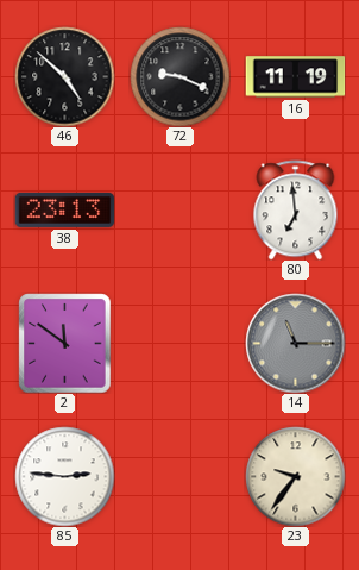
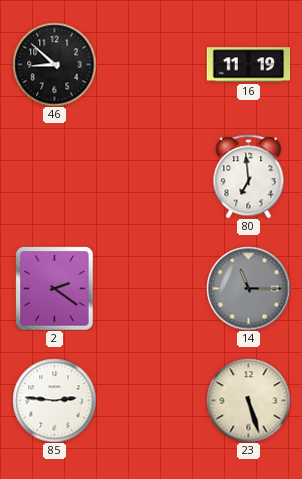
46: 4:52 -> 8:52
72: 9:19 -> none
38: 23:13 -> none
2: 11:51 -> 2:21
23: 9:36 -> 5:27
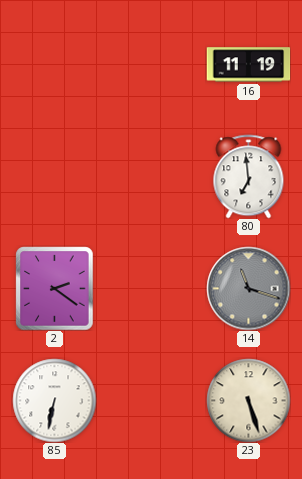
46: 8:52 -> none
14: 11:15 -> 11:18
85: 2:46 -> 6:32
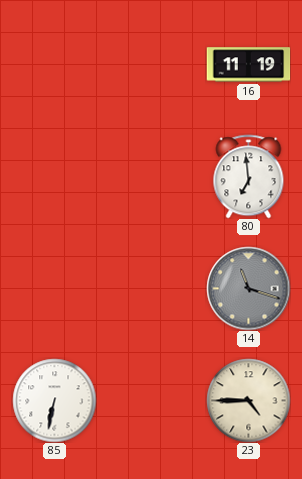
2: 2:21 -> none
23: 5:27 -> 4:45
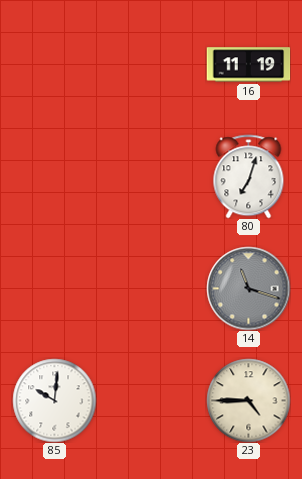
80: 6:59 -> 7:03
85: 6:32 -> 10:01
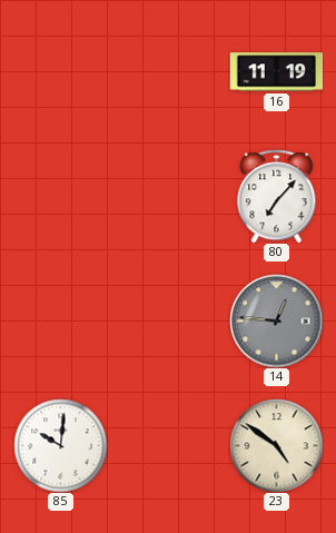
80: 7:03 -> 7:07
14: 11:18 -> 12:46
23: 4:45 -> 4:51
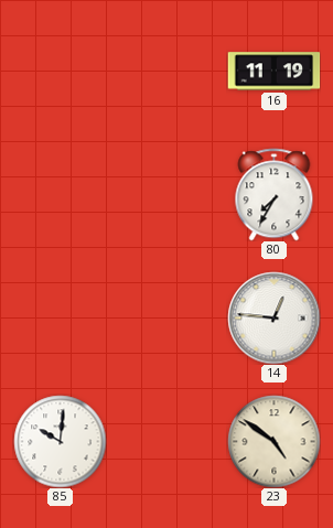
80: 7:07 -> 7:35
14 dial: grey -> white
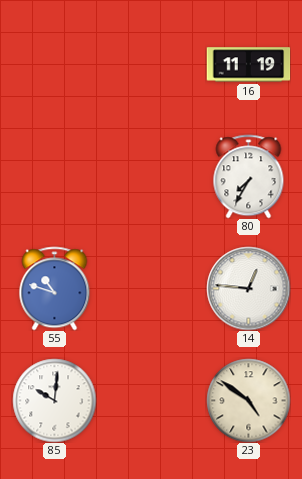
55: none -> 10:48
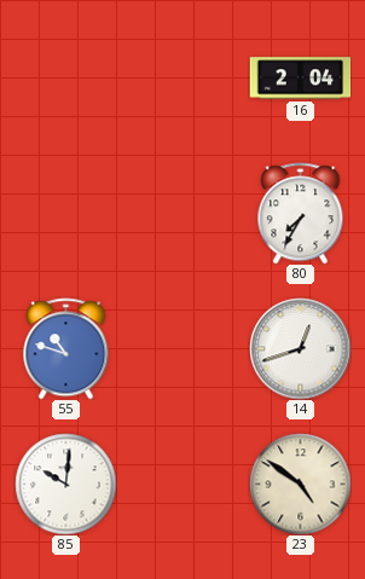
16: 11:19 -> 2:04
14: 12:46 -> 12:42
